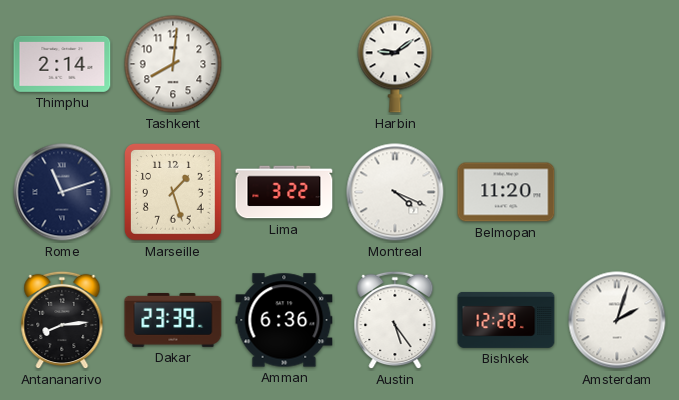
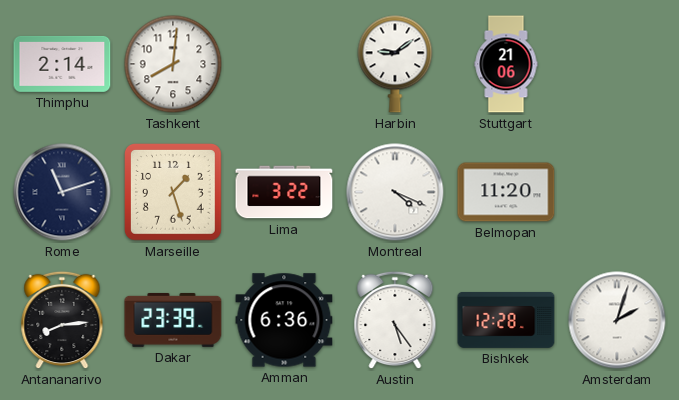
Stuttgart: none -> 21:06
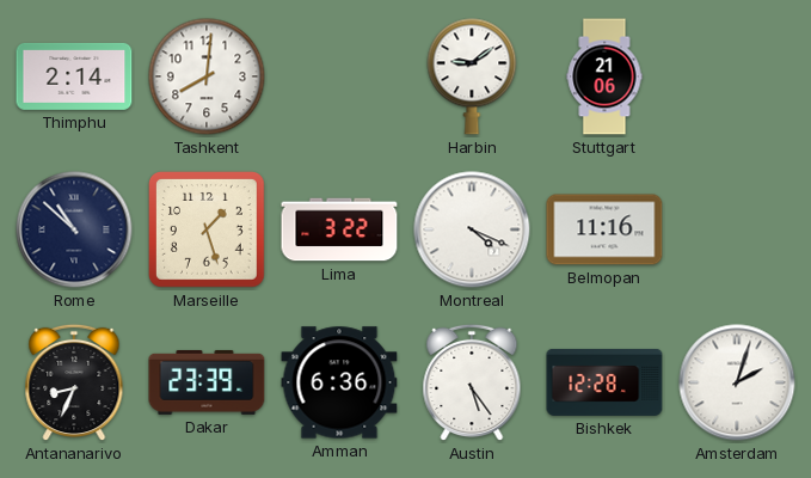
Rome: 11:12 -> 10:52
Belmopan: 11:20 -> 11:16
Antananarivo: 8:14 -> 8:34
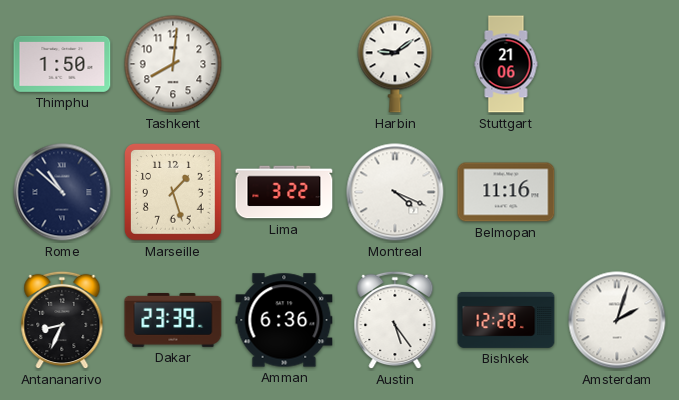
Thimphu: 2:14 -> 1:50
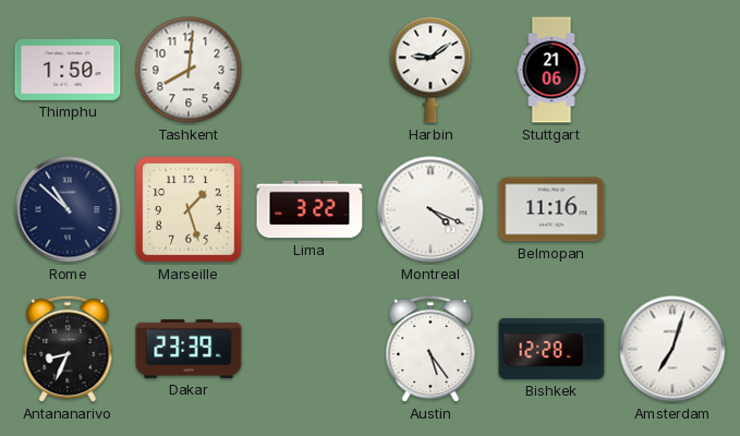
Amman: 6:36 -> none
Amsterdam: 2:03 -> 7:03
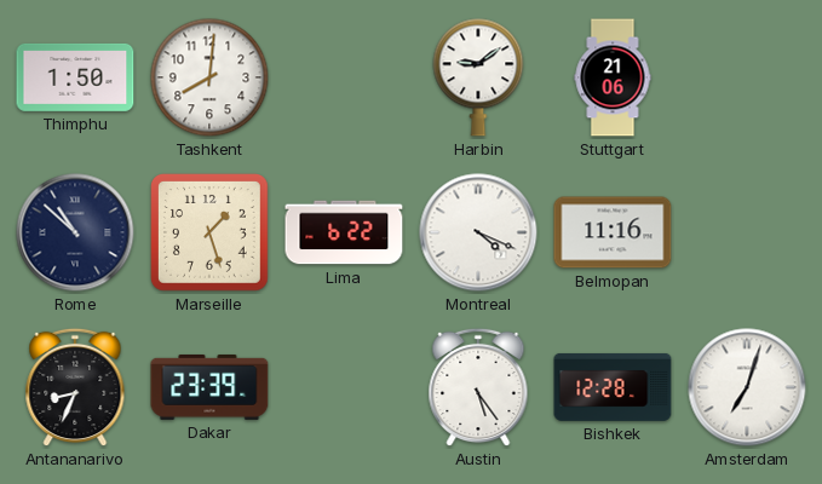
Lima: 3:22 -> 6:22
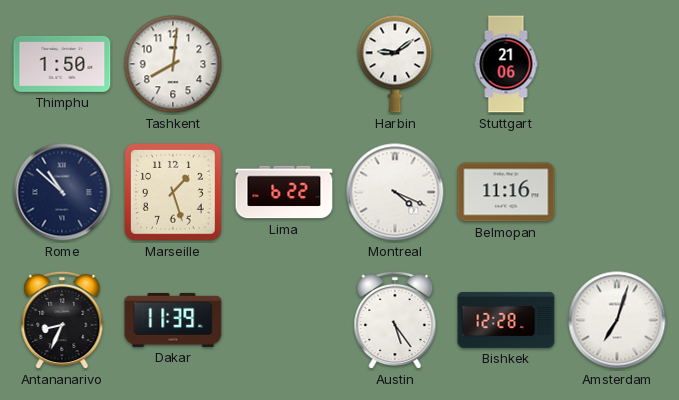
Dakar: 23:39 -> 11:39
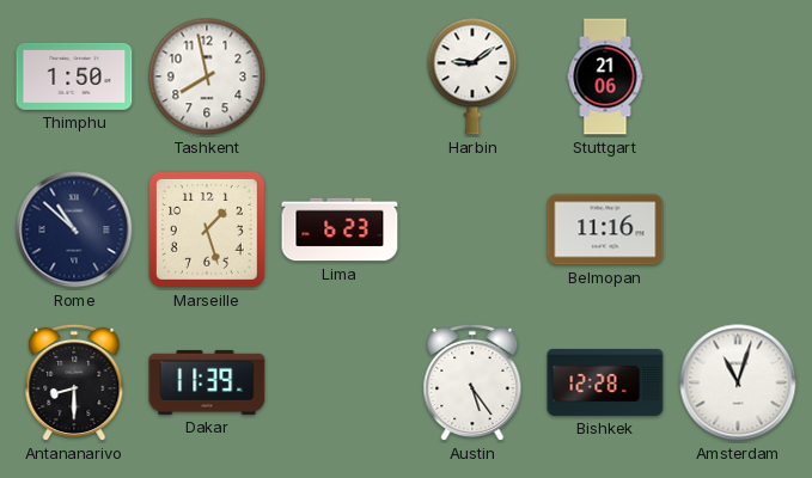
Tashkent: 8:01 -> 7:58
Lima: 6:22 -> 6:23
Montreal: 4:19 -> none
Antananarivo: 8:34 -> 8:30
Amsterdam: 7:03 -> 11:03
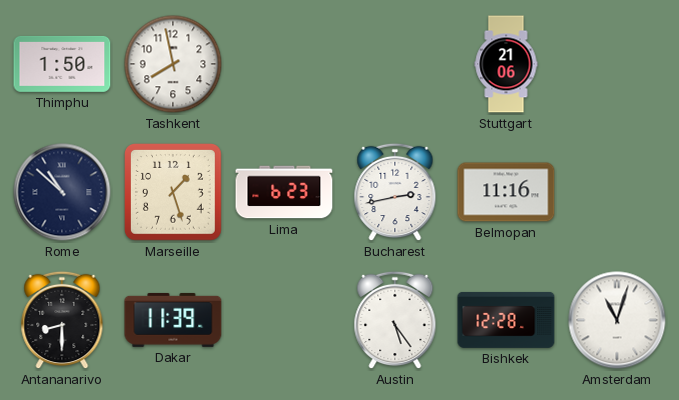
Harbin: 9:09 -> none
Bucharest: none -> 2:43
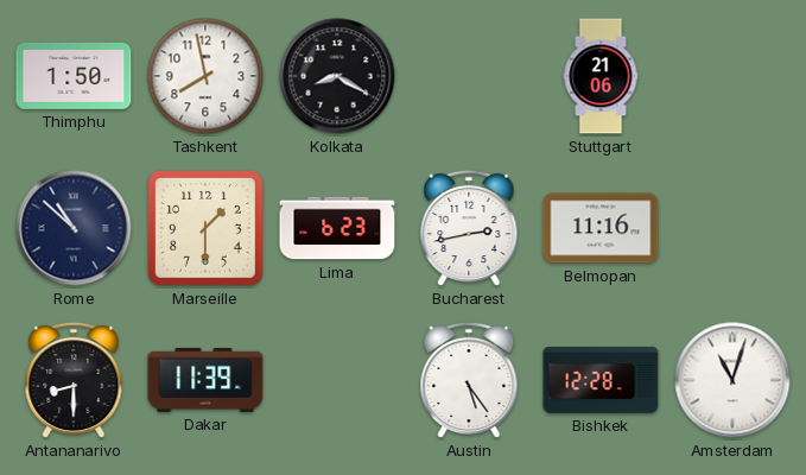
Kolkata: none -> 8:20
Marseille: 1:27 -> 1:30
